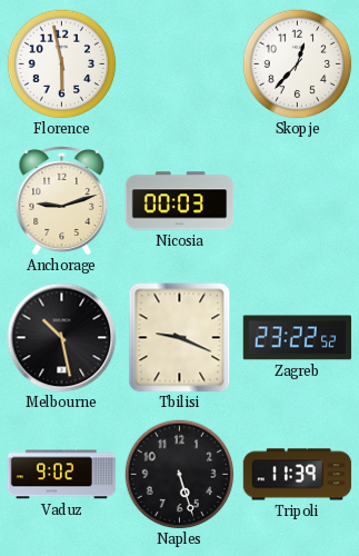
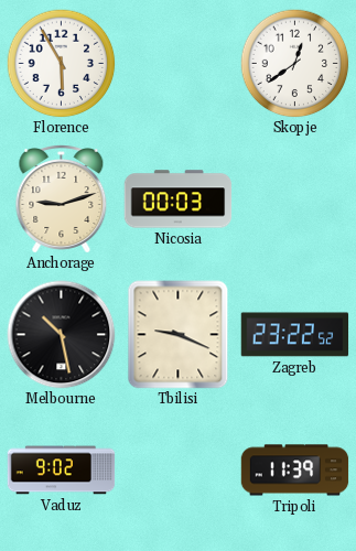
Florence: 5:58 -> 5:55
Skopje: 12:37 -> 12:39
Naples: 5:27 -> none
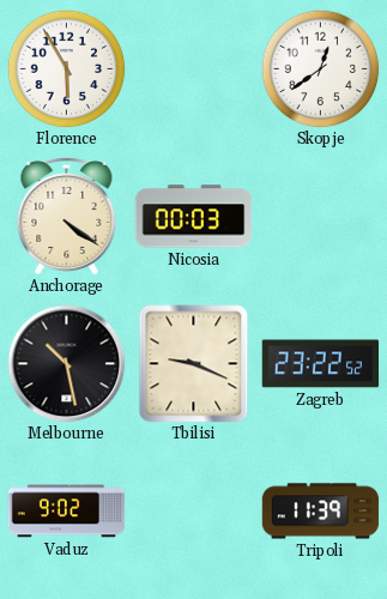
Anchorage: 9:12 -> 4:21
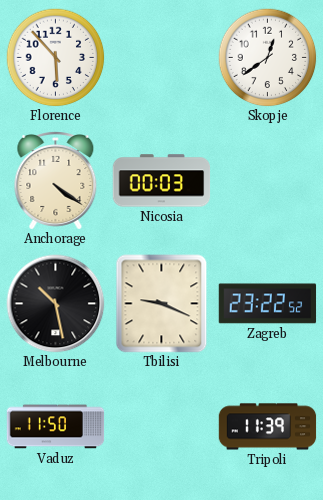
Florence: 5:55 -> 5:53
Vaduz: 9:02 -> 11:50
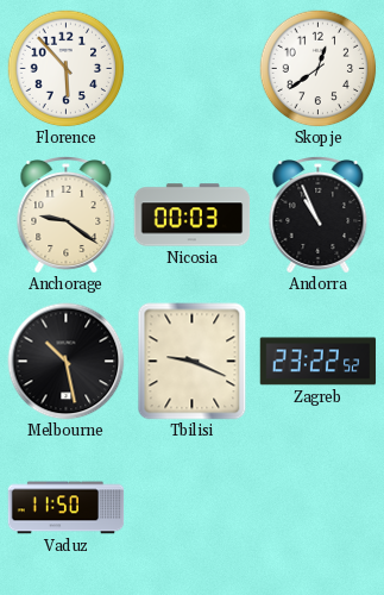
Anchorage: 4:21 -> 9:21
Andorra: none -> 10:56
Tripoli: 11:39 -> none
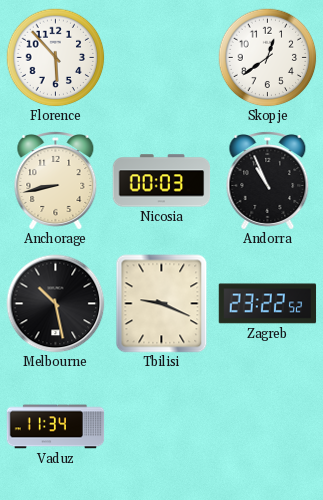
Anchorage: 9:21 -> 8:43
Vaduz: 11:50 -> 11:34
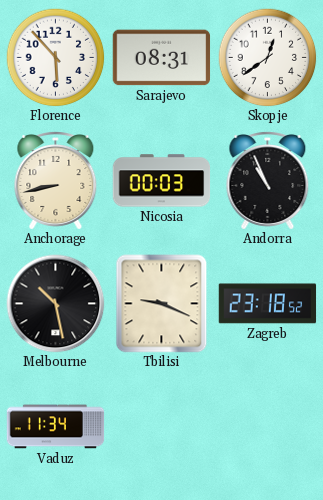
Sarajevo: none -> 08:31
Zagreb: 23:22 -> 23:18
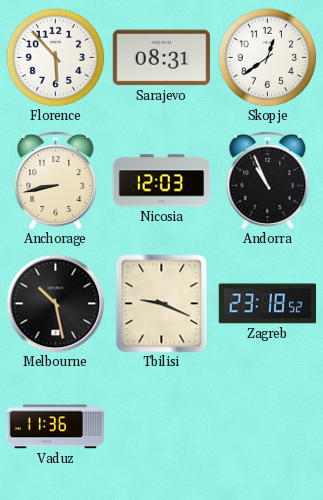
Nicosia: 00:03 -> 12:03
Vaduz: 11:34 -> 11:36
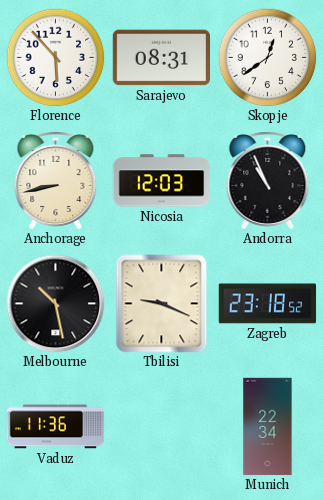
Munich: none -> 22:34
